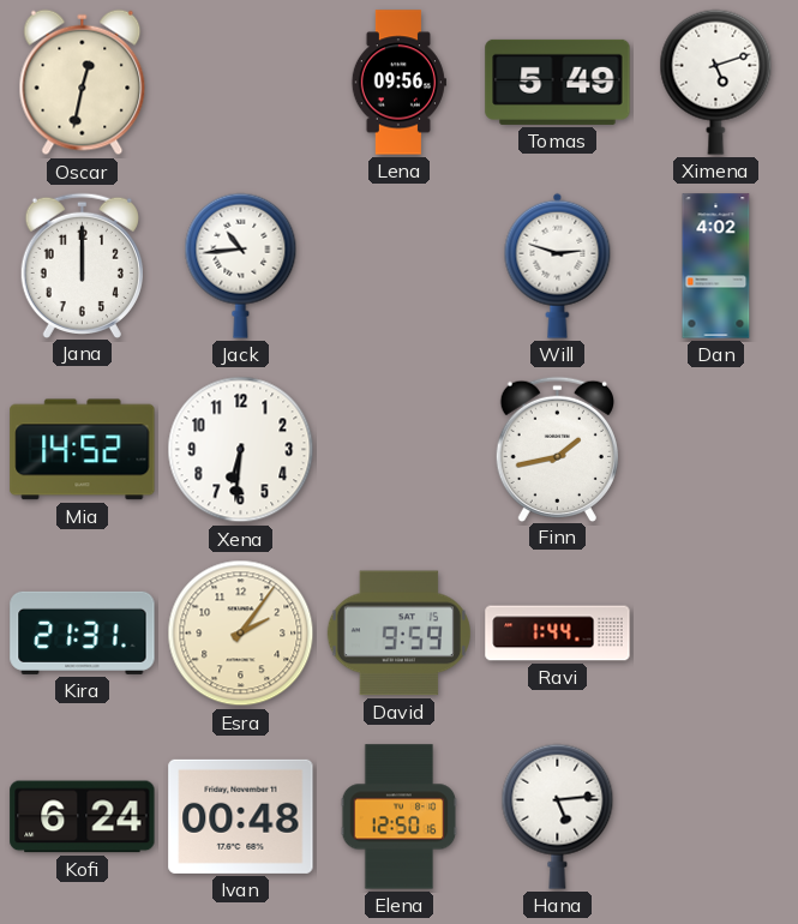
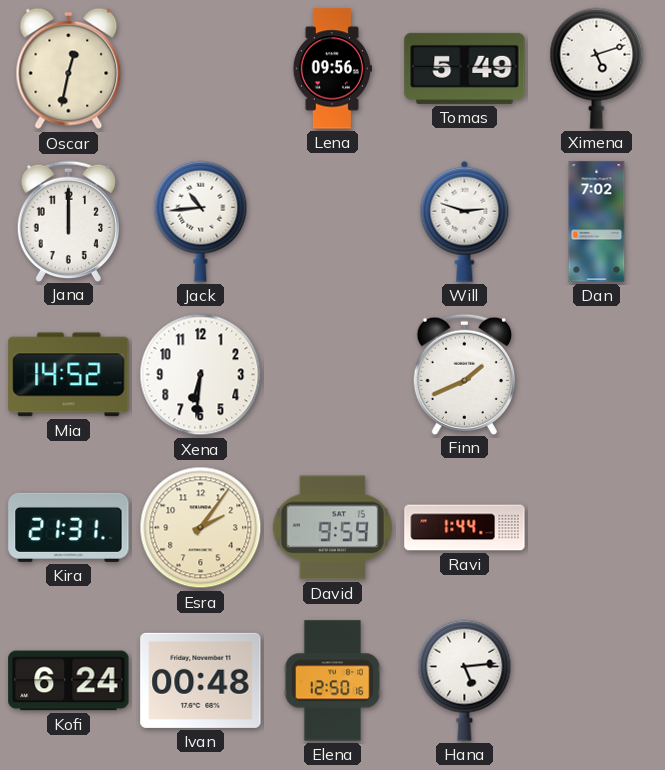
Dan: 4:02 -> 7:02
Finn: 1:43 -> 1:41
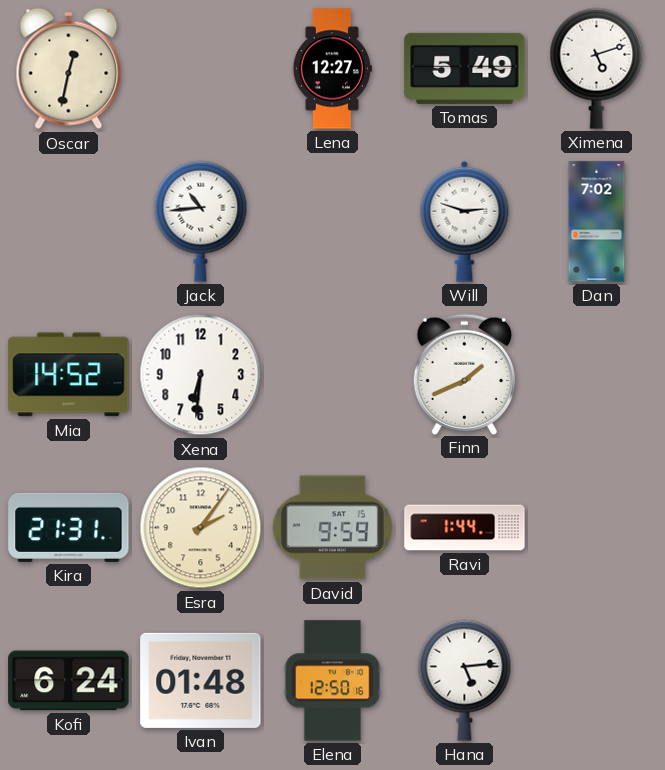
Lena: 09:56 -> 12:27
Jana: 12:00 -> none
Ivan: 00:48 -> 01:48
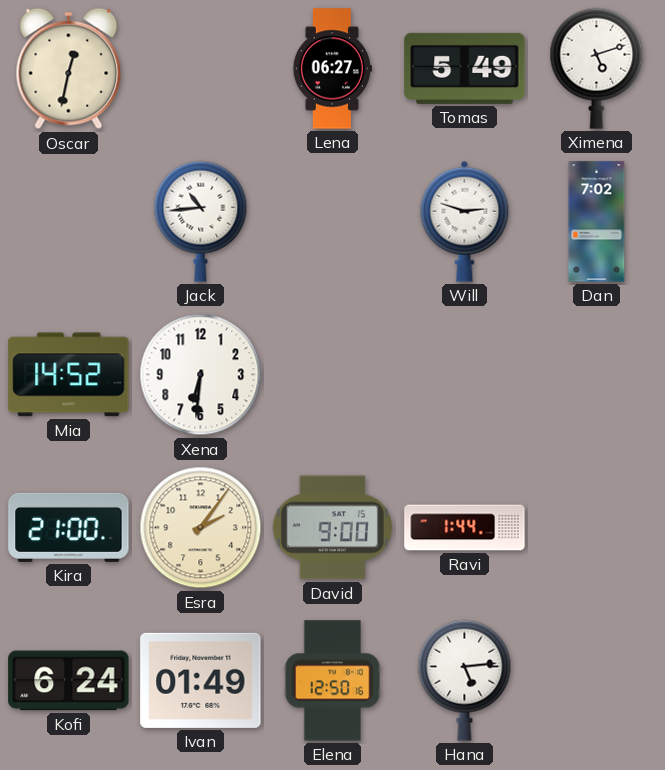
Lena: 12:27 -> 06:27
Finn: 1:41 -> none
Kira: 21:31 -> 21:00
David: 9:59 -> 9:00
Ivan: 01:48 -> 01:49
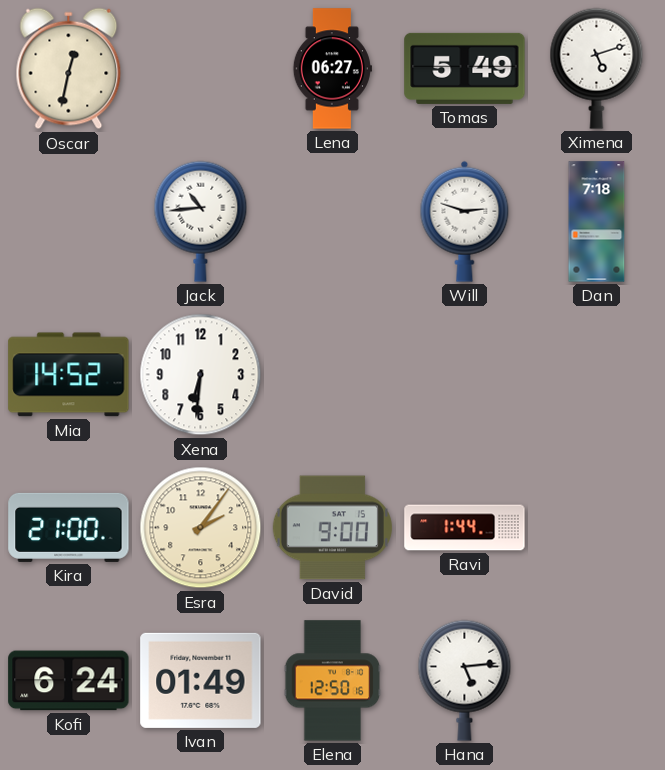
Dan: 7:02 -> 7:18
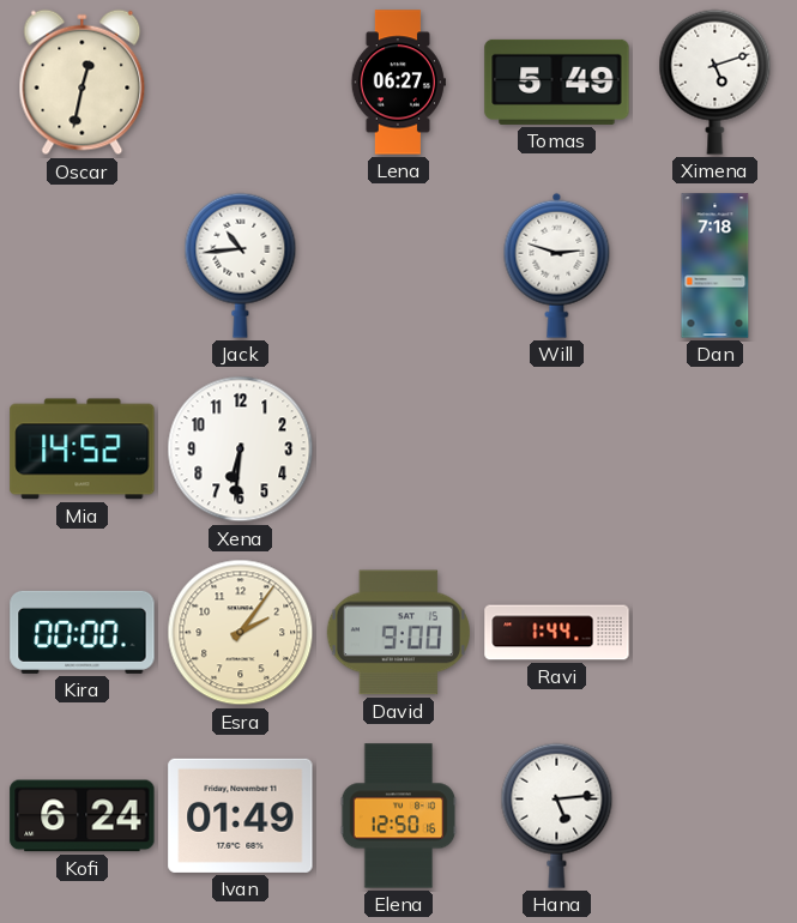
Kira: 21:00 -> 00:00
